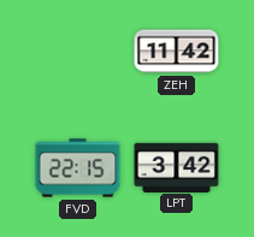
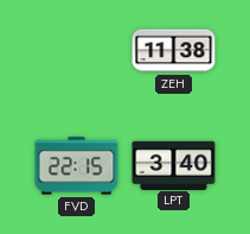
ZEH: 11:42 -> 11:38
LPT: 3:42 -> 3:40
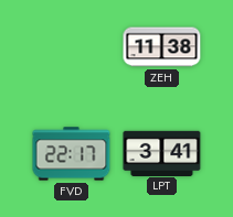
FVD: 22:15 -> 22:17
LPT: 3:40 -> 3:41
